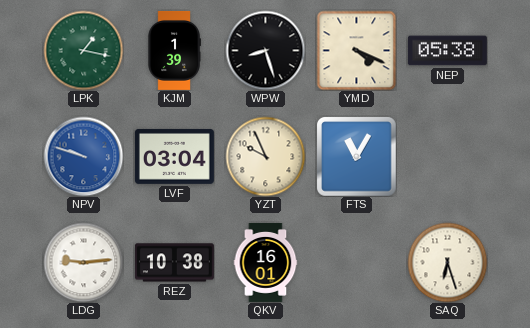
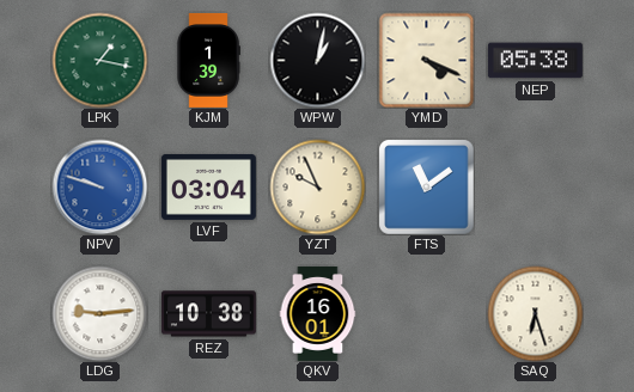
WPW: 8:27 -> 1:02
FTS: 11:05 -> 11:09
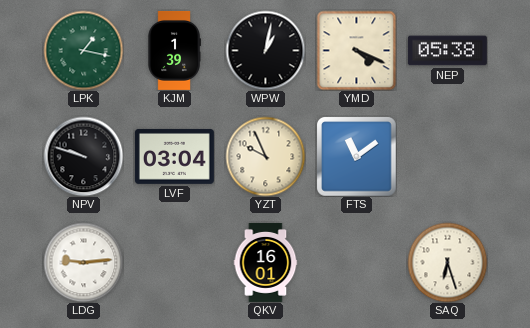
NPV dial: blue -> black
REZ: 10:38 -> none
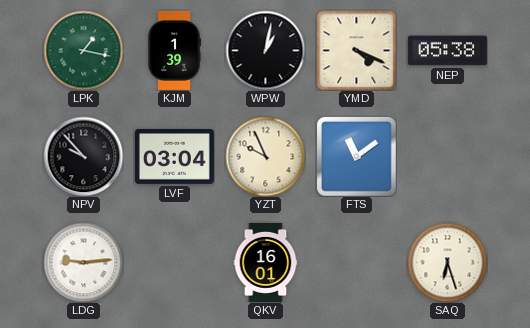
NPV: 9:48 -> 9:53
